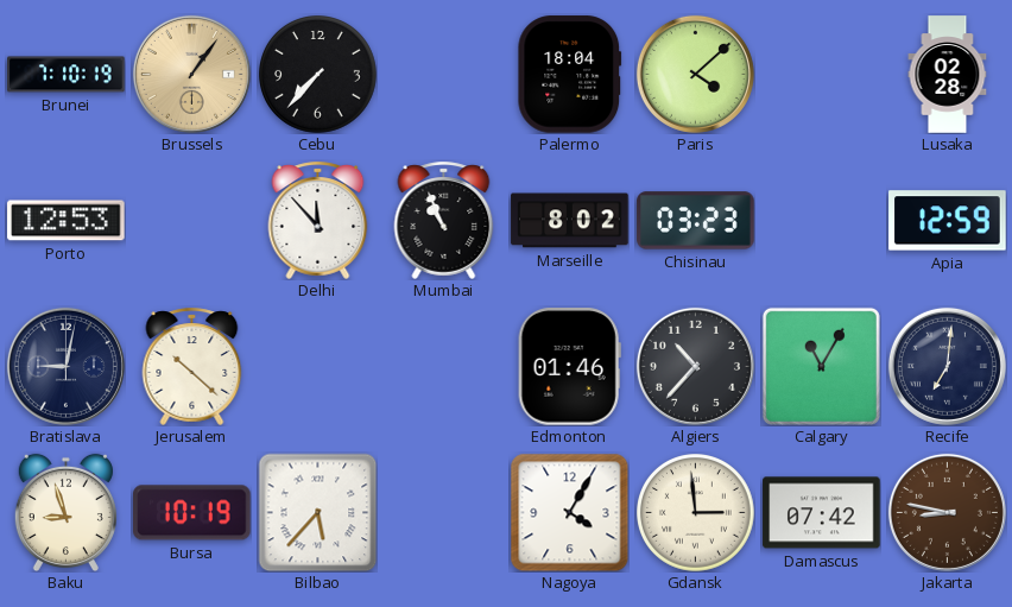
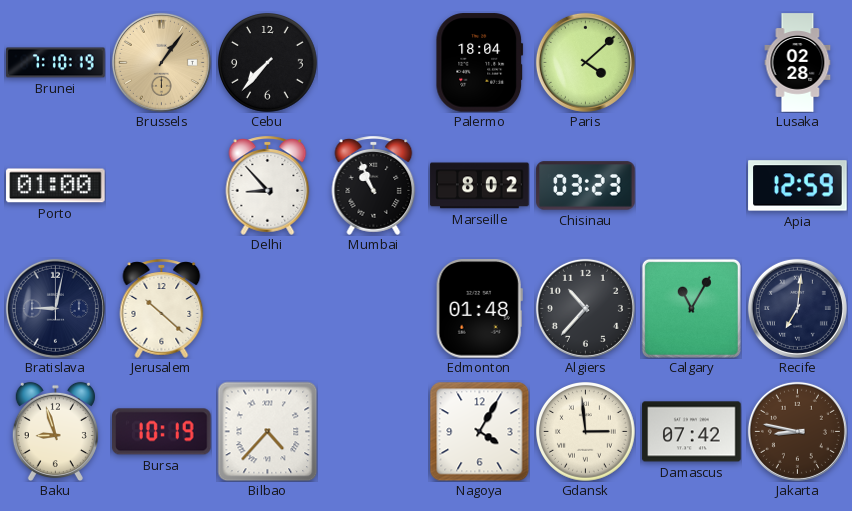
Porto: 12:53 -> 01:00
Delhi: 11:53 -> 8:53
Edmonton: 01:46 -> 01:48
Bilbao: 5:37 -> 4:37
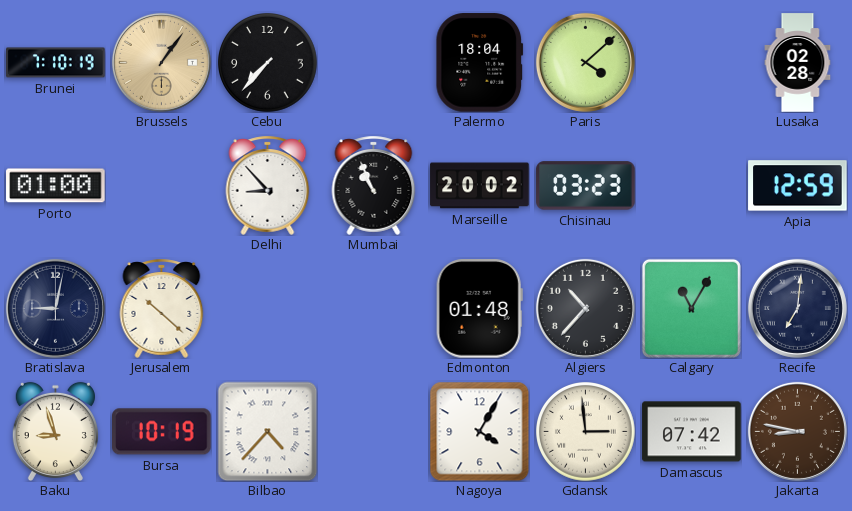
Marseille: 8:02 -> 20:02
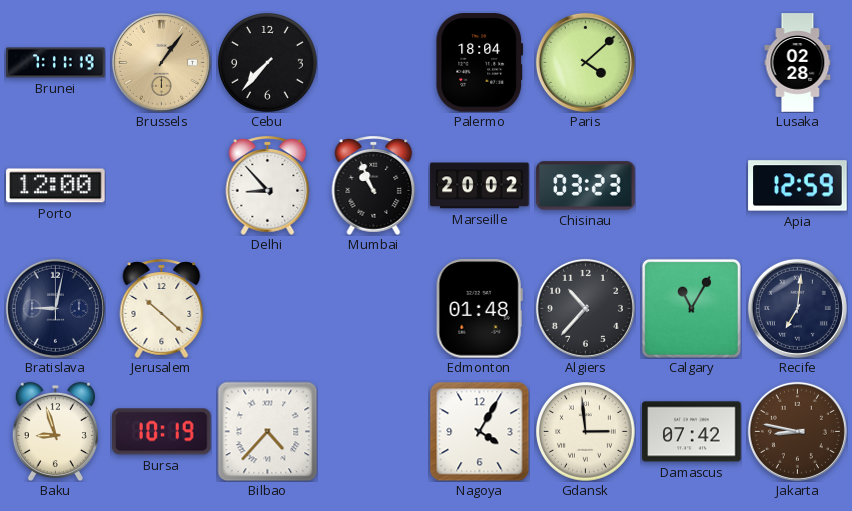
Brunei: 7:10 -> 7:11
Porto: 01:00 -> 12:00
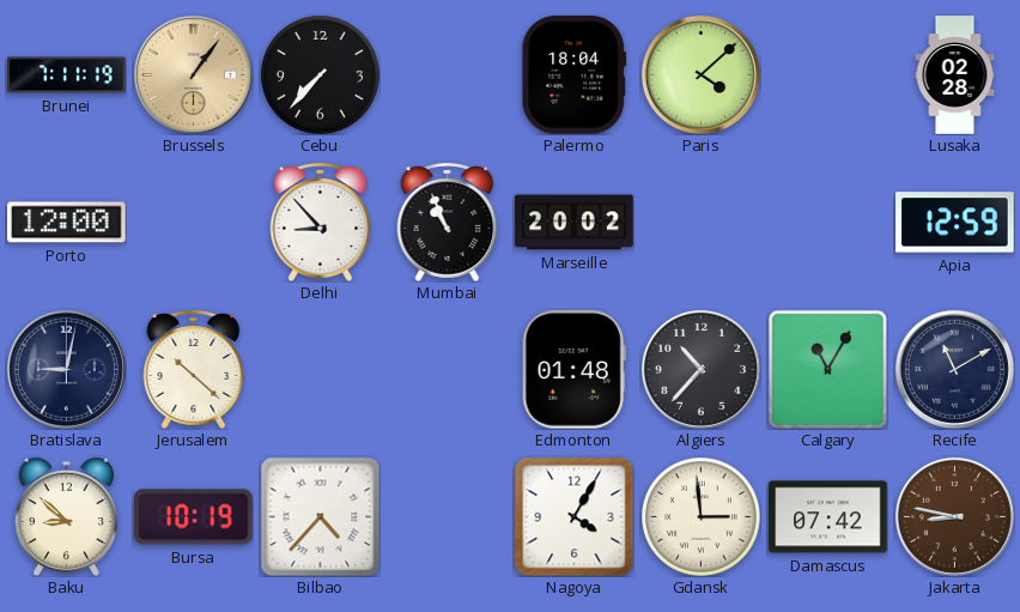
Chisinau: 03:23 -> none
Recife: 7:01 -> 11:10
Baku: 8:57 -> 8:52
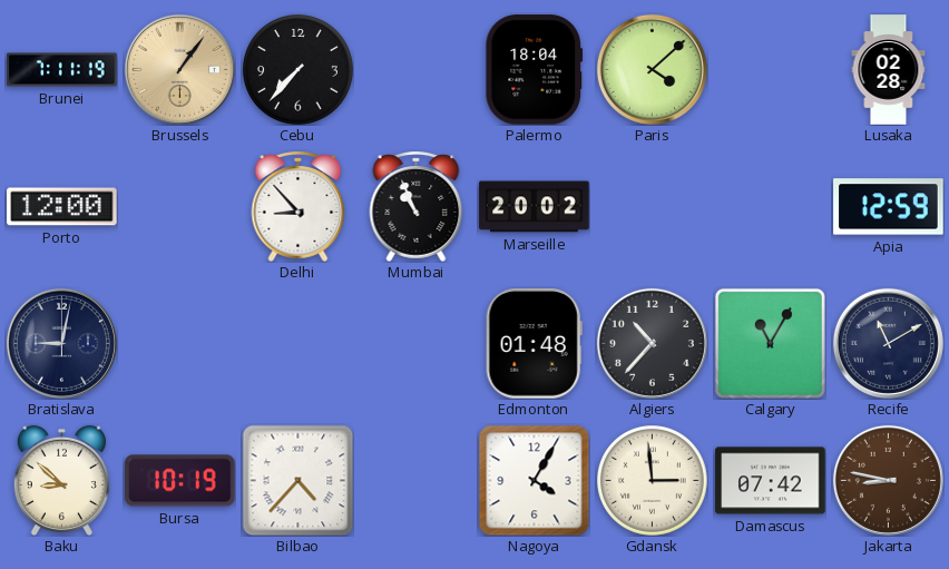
Jerusalem: 10:22 -> none
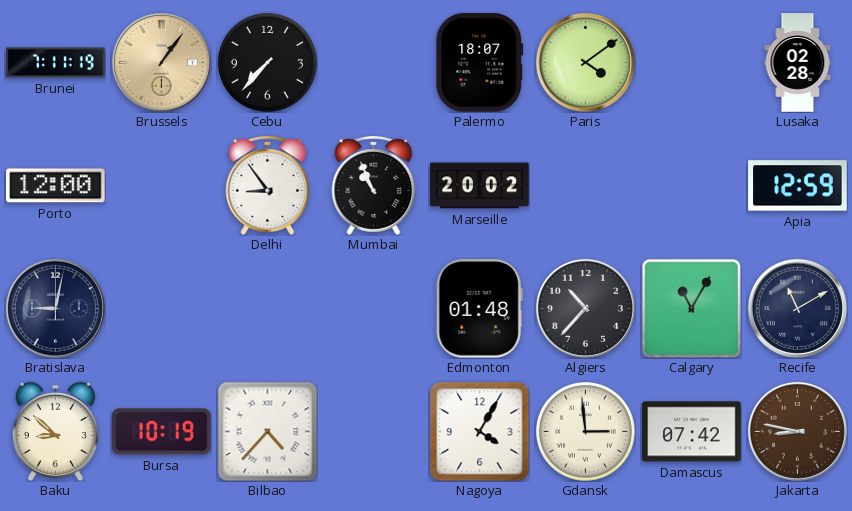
Palermo: 18:04 -> 18:07
Paris: 4:08 -> 4:09
Delhi: 8:53 -> 8:54
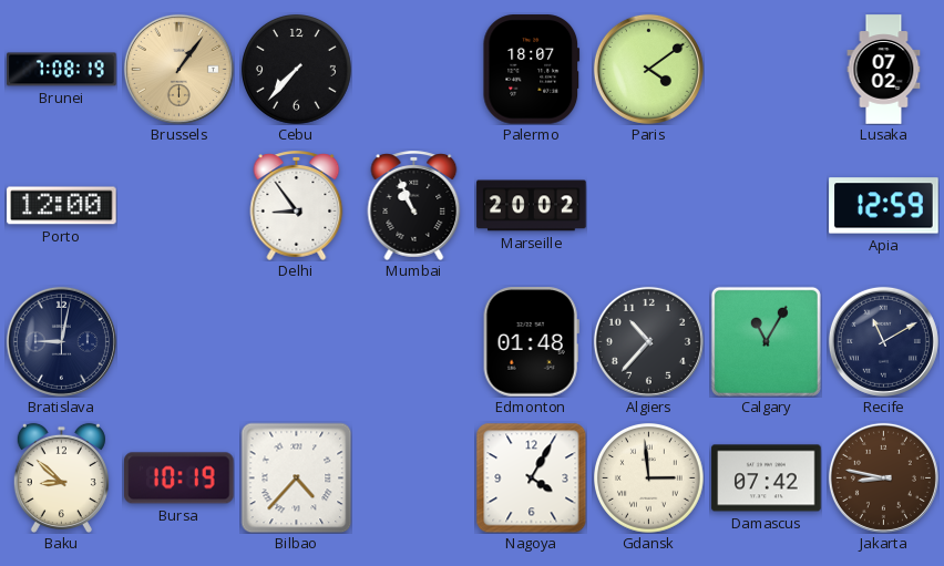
Brunei: 7:11 -> 7:08
Lusaka: 02:28 -> 07:02
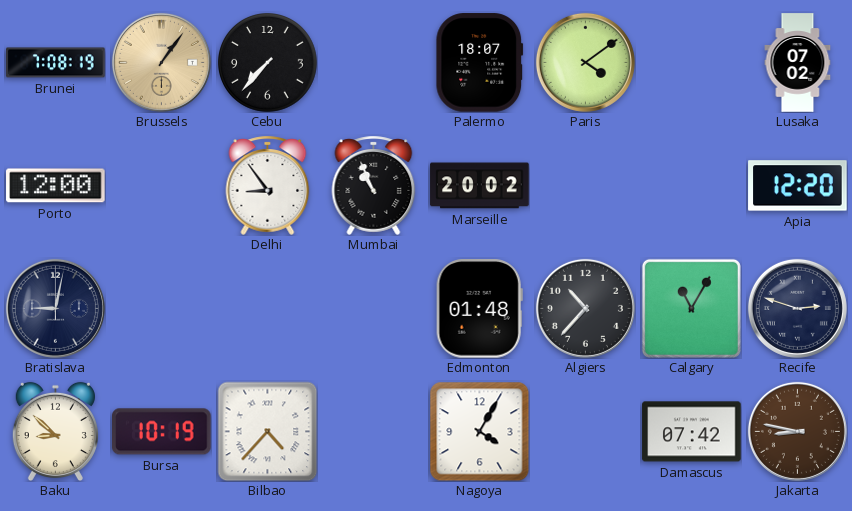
Apia: 12:59 -> 12:20
Recife: 11:10 -> 2:48
Gdansk: 2:59 -> none
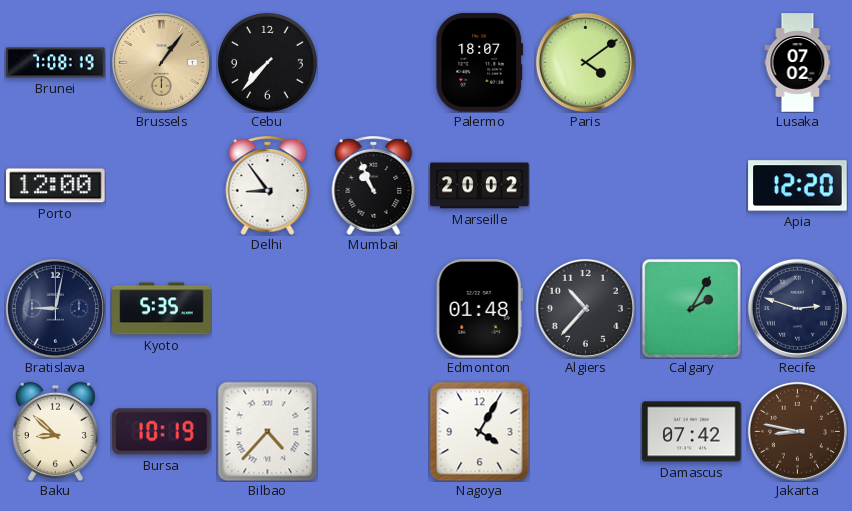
Kyoto: none -> 5:35
Calgary: 11:05 -> 2:05
